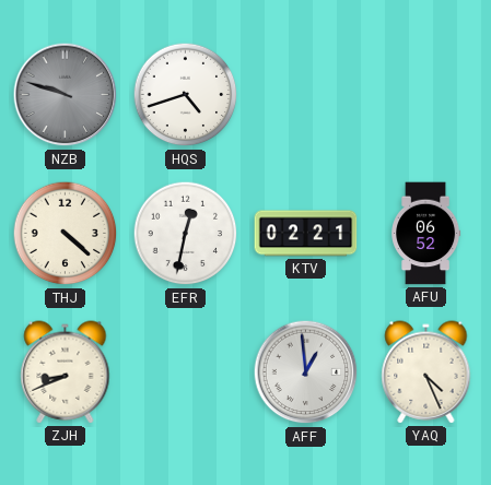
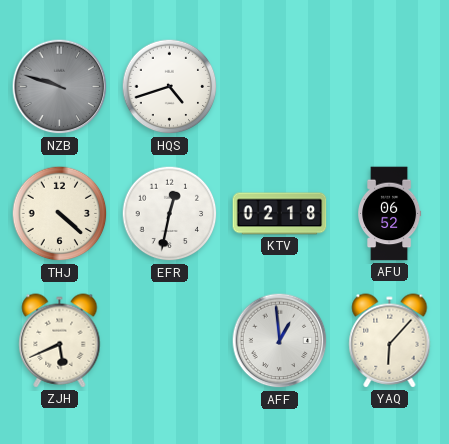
KTV: 02:21 -> 02:18
ZJH: 8:41 -> 5:41
YAQ: 4:26 -> 6:07
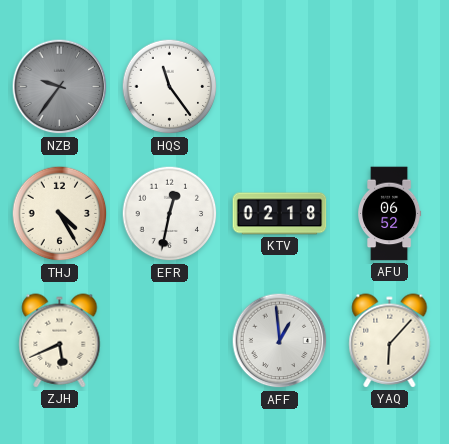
NZB: 9:48 -> 9:36
HQS: 4:42 -> 11:24
THJ: 4:22 -> 4:25
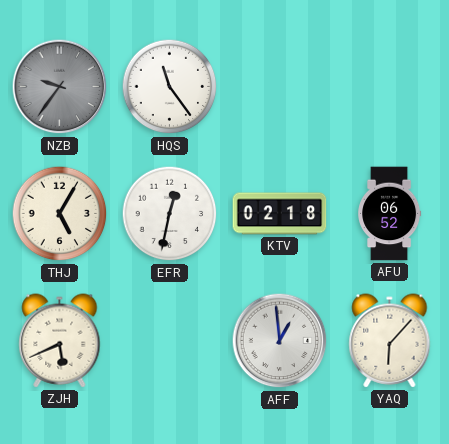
THJ: 4:25 -> 5:05
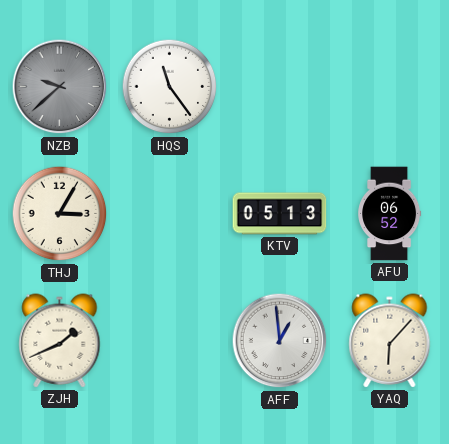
NZB: 9:36 -> 9:38
THJ: 5:05 -> 3:05
EFR: 12:32 -> none
KTV: 02:18 -> 05:13
ZJH: 5:41 -> 1:41
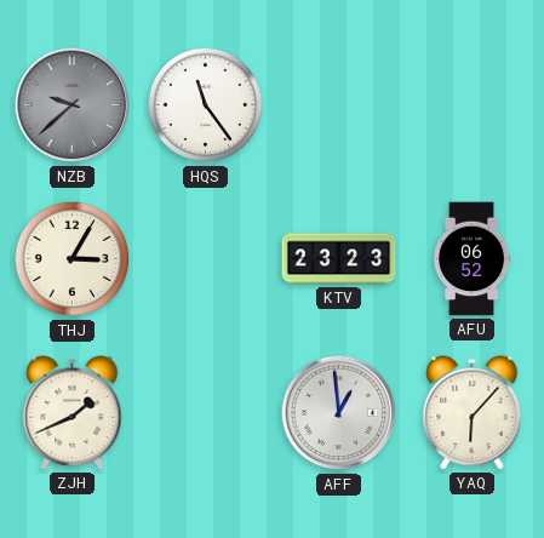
KTV: 05:13 -> 23:23
